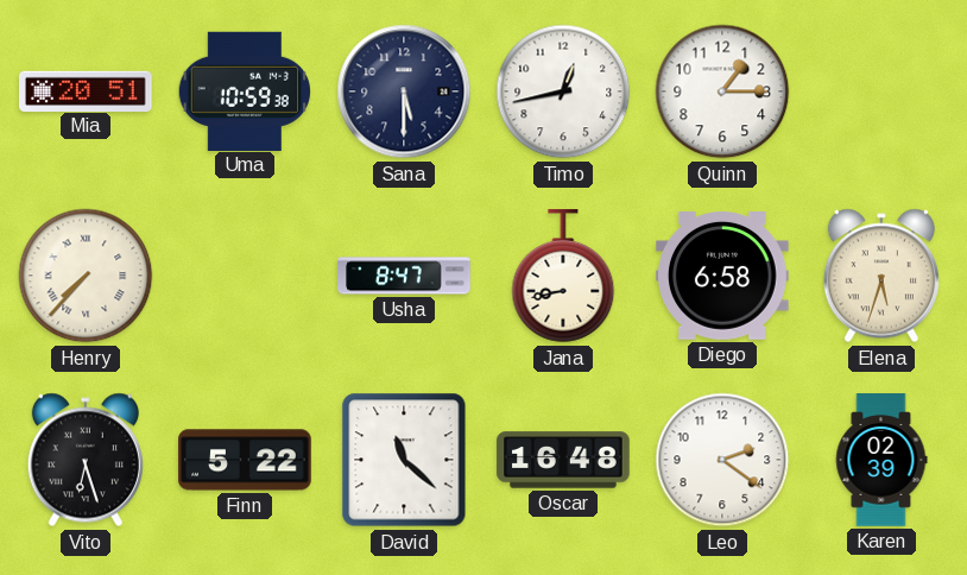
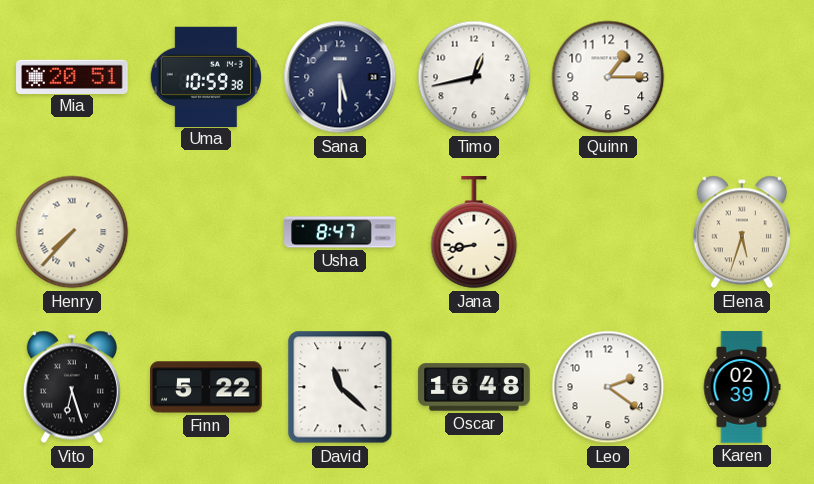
Diego: 6:58 -> none
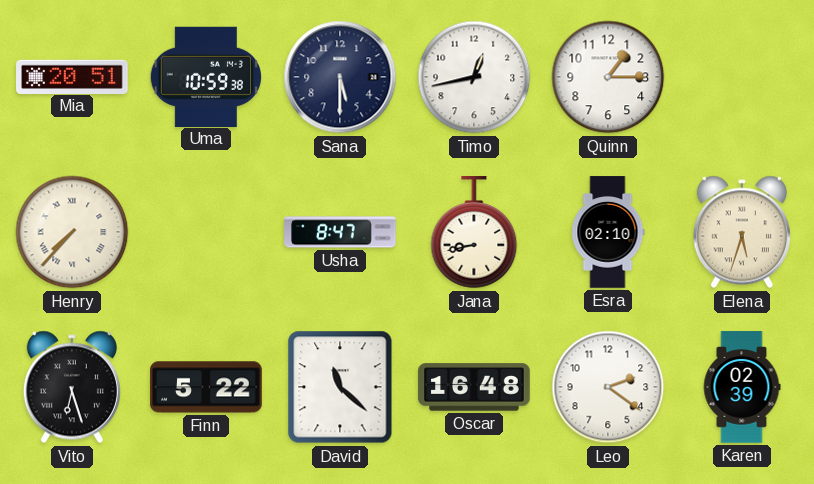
Esra: none -> 02:10
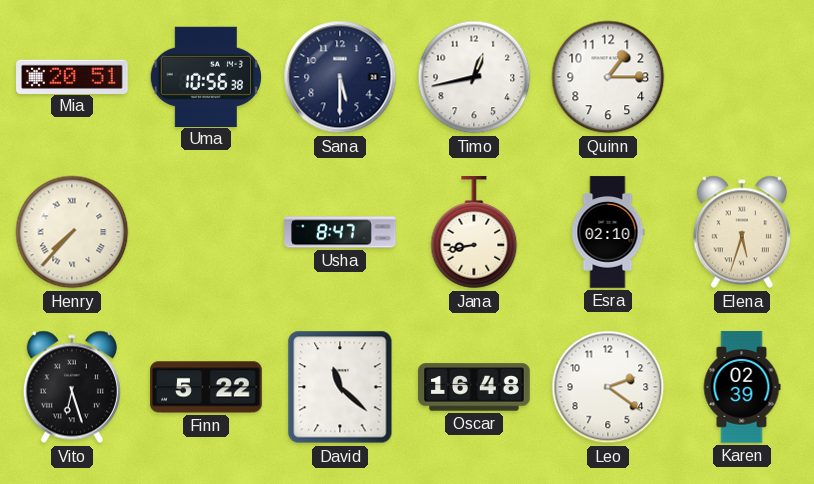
Uma: 10:59 -> 10:56
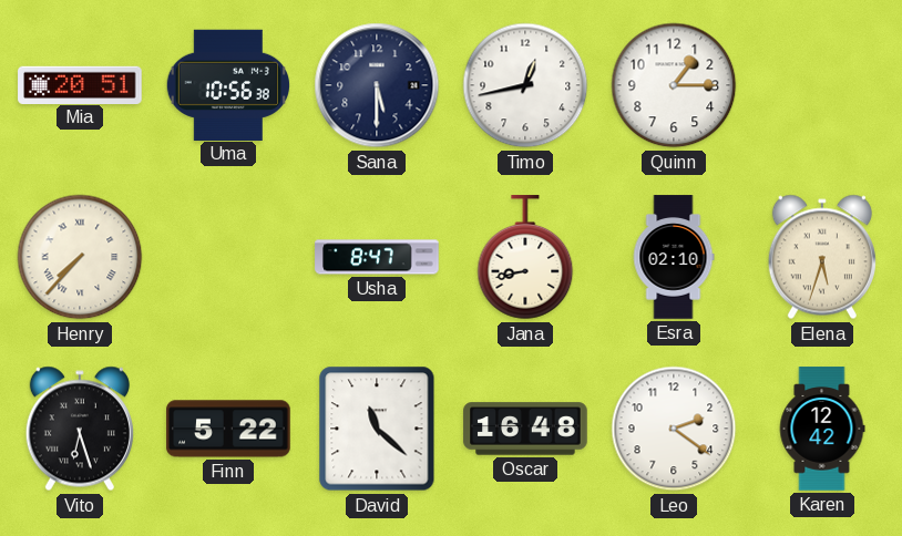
Karen: 02:39 -> 12:42
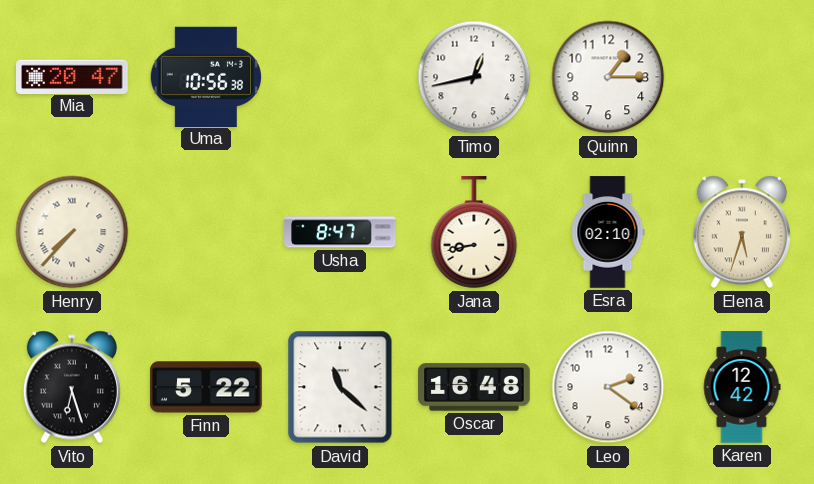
Mia: 20:51 -> 20:47
Sana: 5:30 -> none
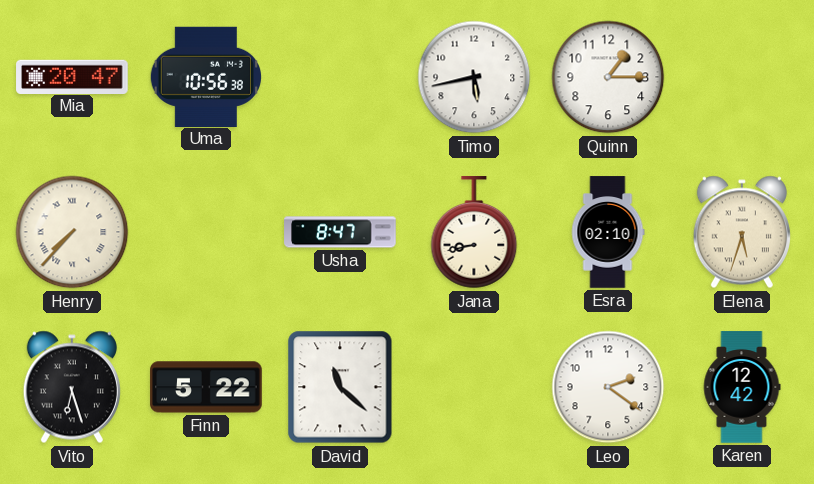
Timo: 12:43 -> 5:43
Oscar: 16:48 -> none
